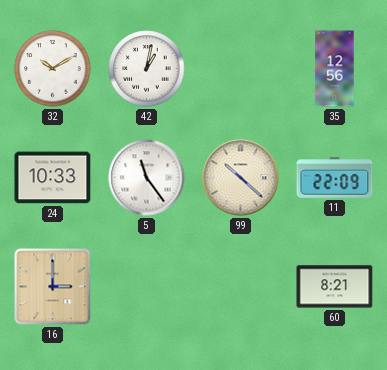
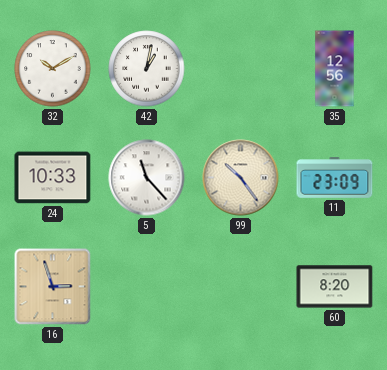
5: 11:24 -> 11:23
99: 10:22 -> 10:24
11: 22:09 -> 23:09
16: 3:00 -> 2:57
60: 8:21 -> 8:20
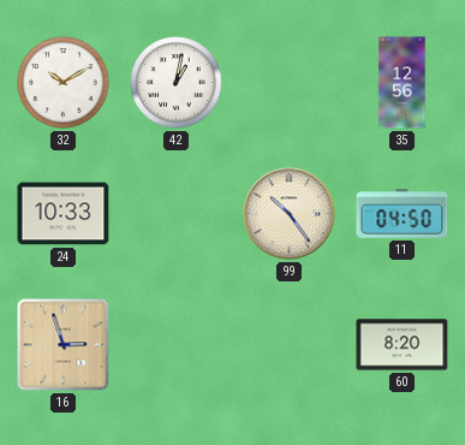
5: 11:23 -> none
11: 23:09 -> 04:50
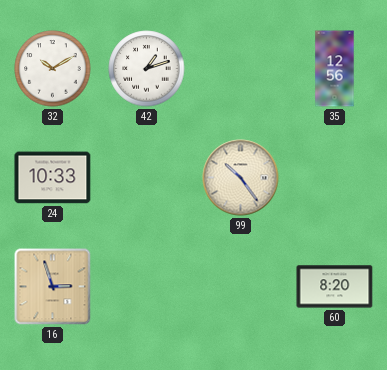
42: 1:02 -> 1:12
11: 04:50 -> none
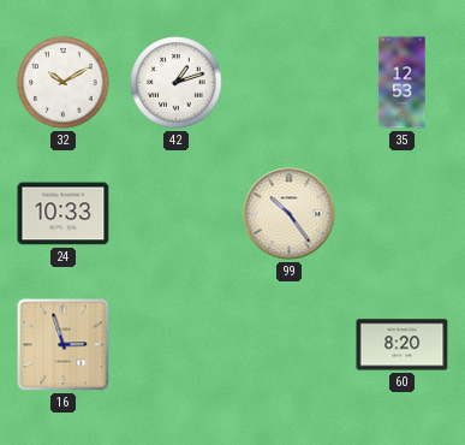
35: 12:56 -> 12:53
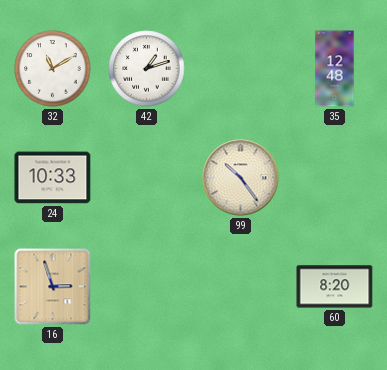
32: 10:10 -> 11:10
35: 12:53 -> 12:48
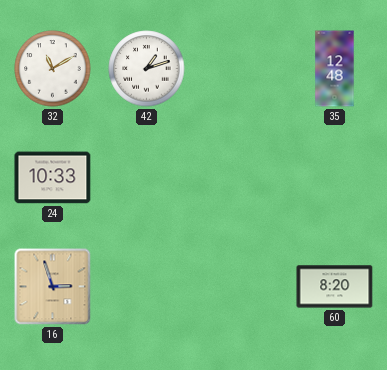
99: 10:24 -> none
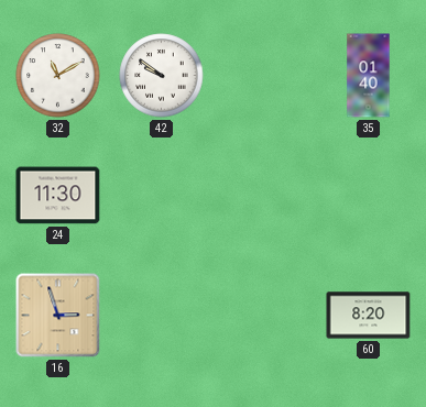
42: 1:12 -> 9:51
35: 12:48 -> 01:40
24: 10:33 -> 11:30
